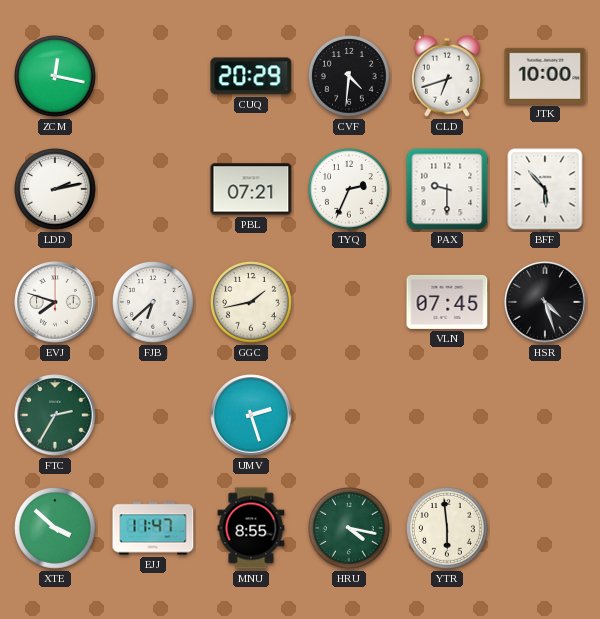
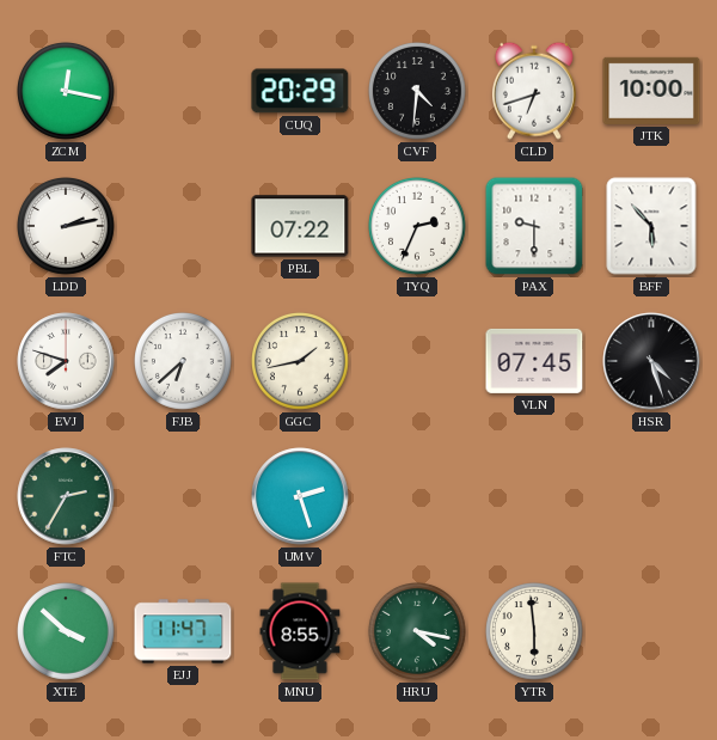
PBL: 07:21 -> 07:22
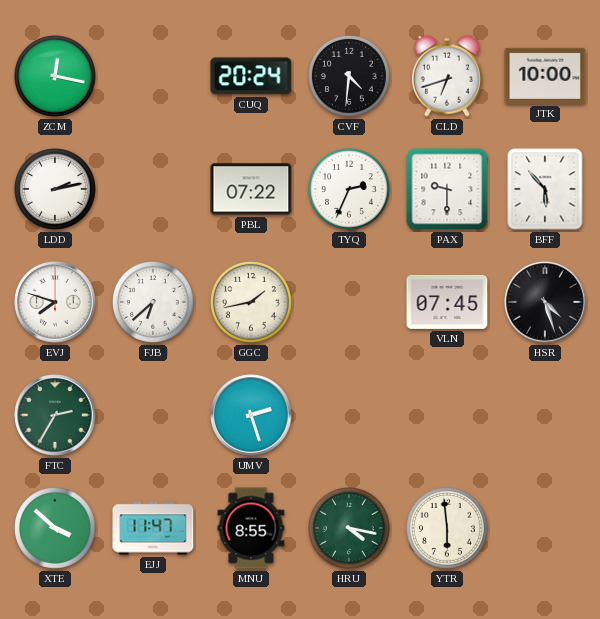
CUQ: 20:29 -> 20:24
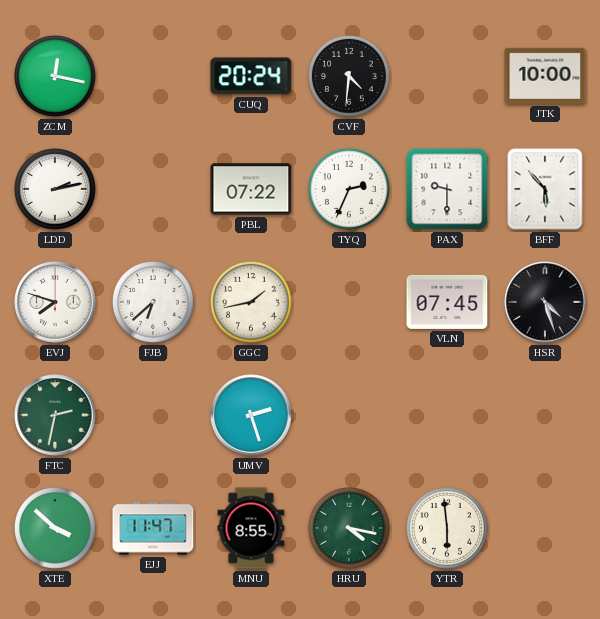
CLD: 6:42 -> none
FTC: 2:35 -> 2:32
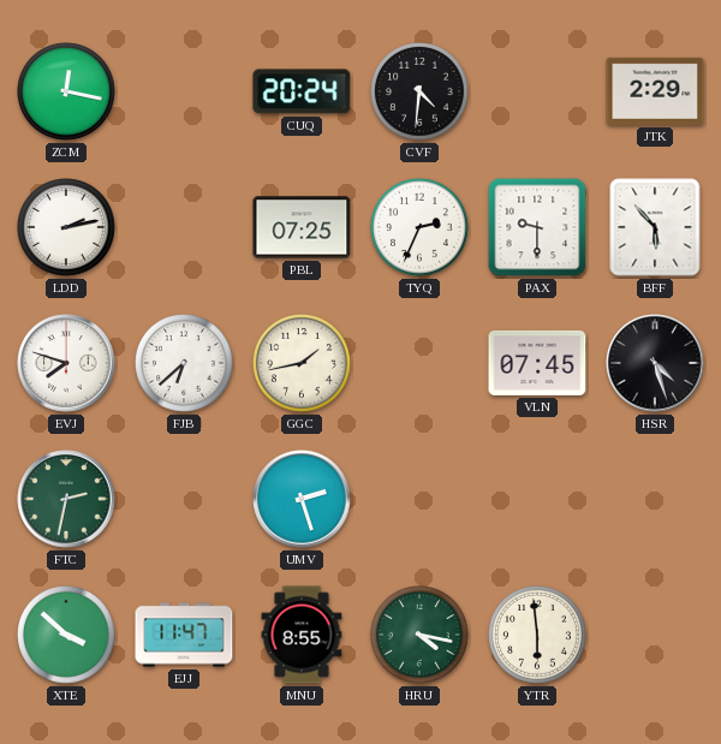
JTK: 10:00 -> 2:29
PBL: 07:22 -> 07:25
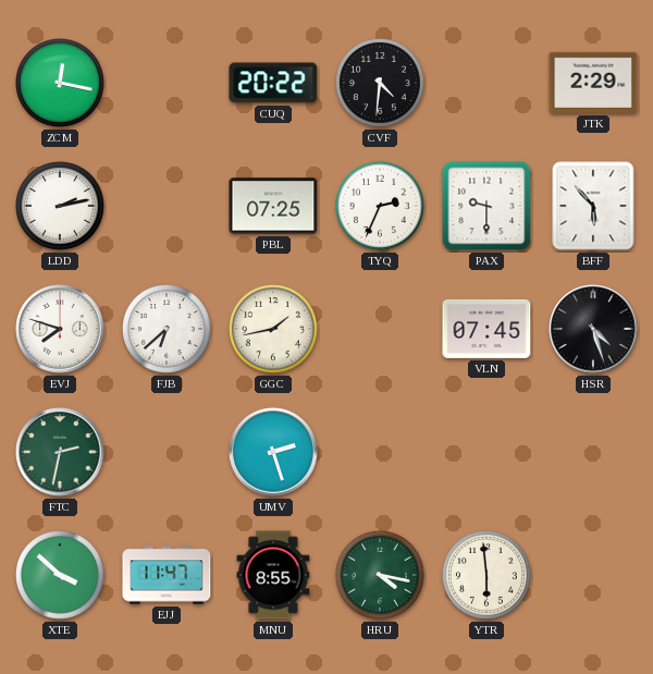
CUQ: 20:24 -> 20:22
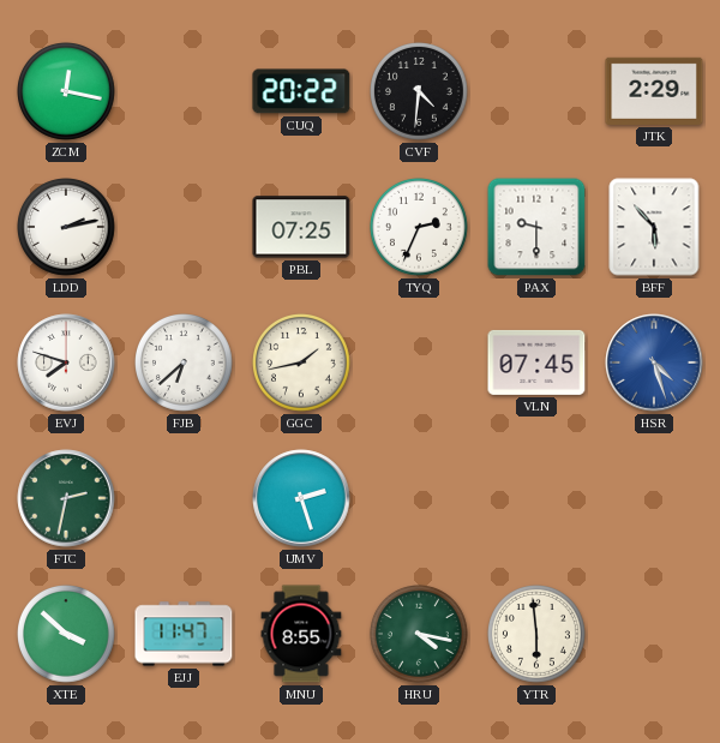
HSR dial: black -> blue
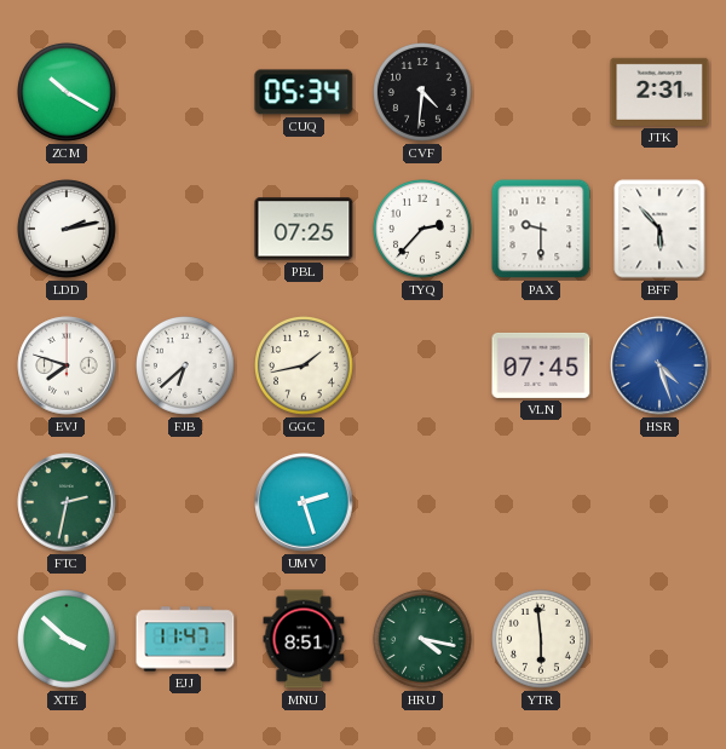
ZCM: 12:17 -> 10:20
CUQ: 20:22 -> 05:34
JTK: 2:29 -> 2:31
TYQ: 2:34 -> 2:37
MNU: 8:55 -> 8:51
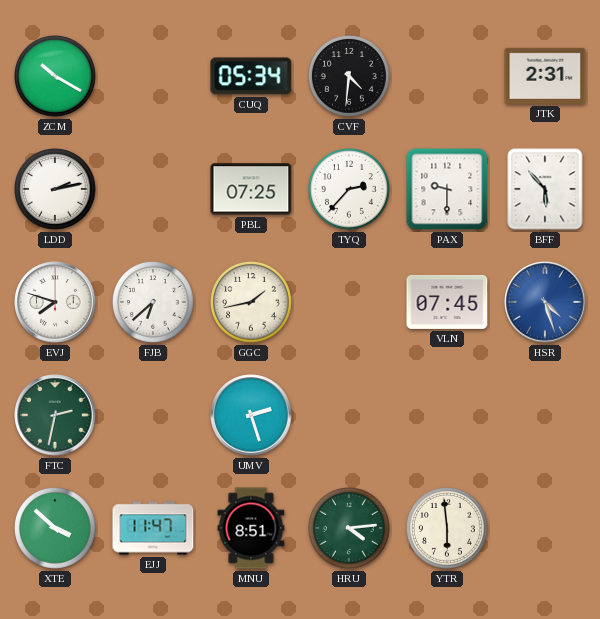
HRU: 4:17 -> 4:14
